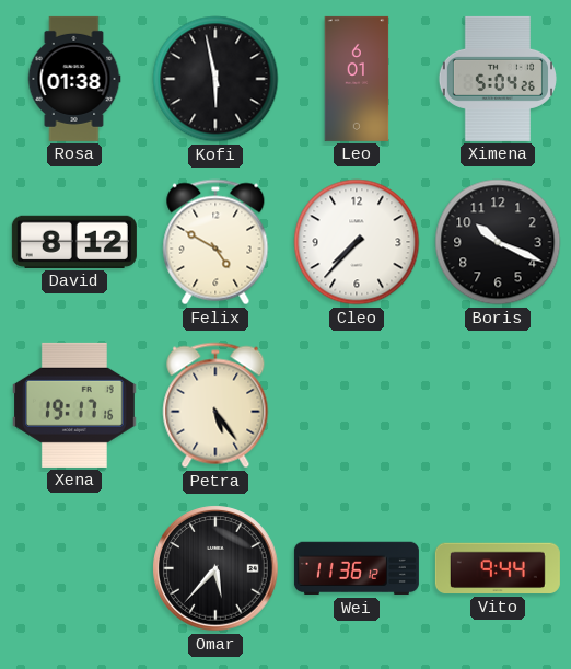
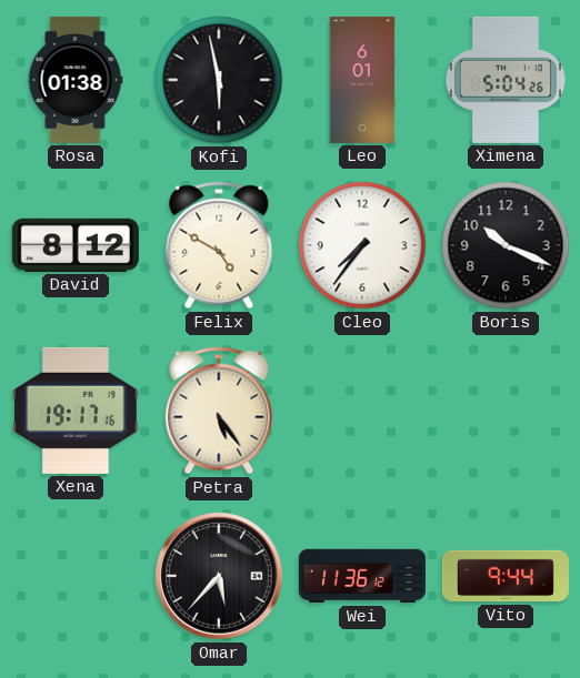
Cleo: 7:37 -> 7:36
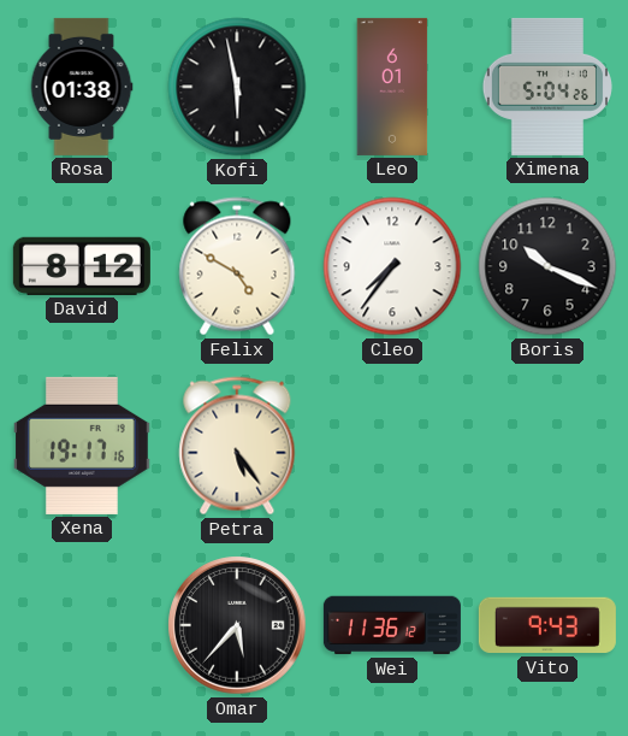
Vito: 9:44 -> 9:43
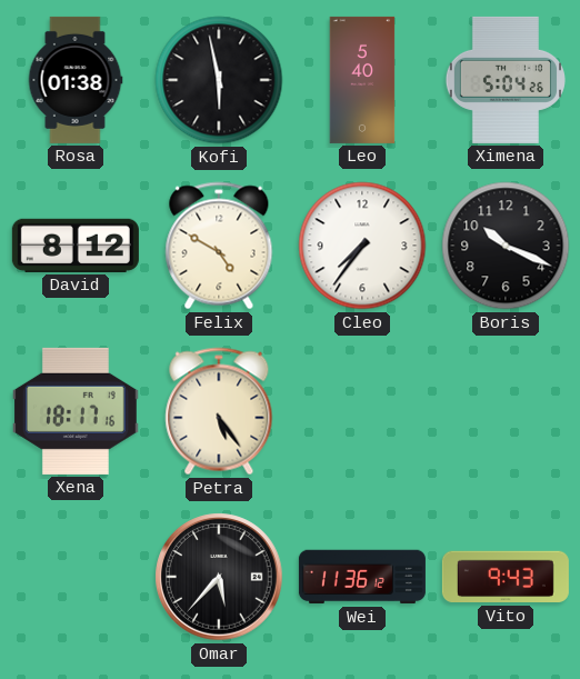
Leo: 6:01 -> 5:40
Xena: 19:17 -> 18:17
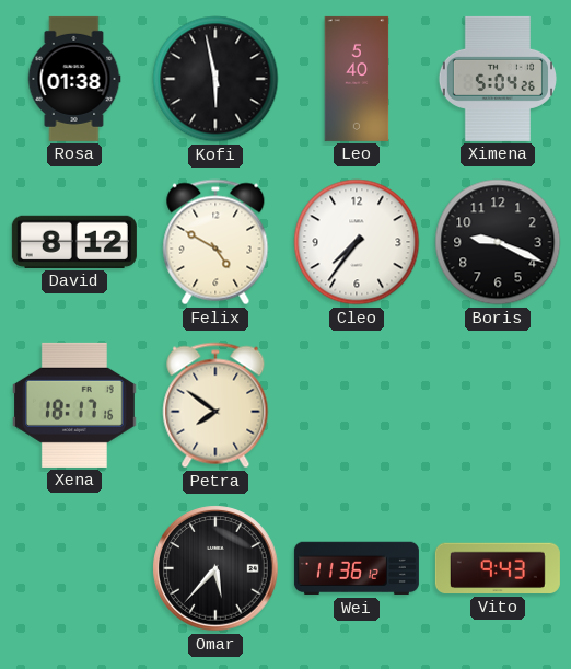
Boris: 10:19 -> 9:19
Petra: 5:24 -> 7:51
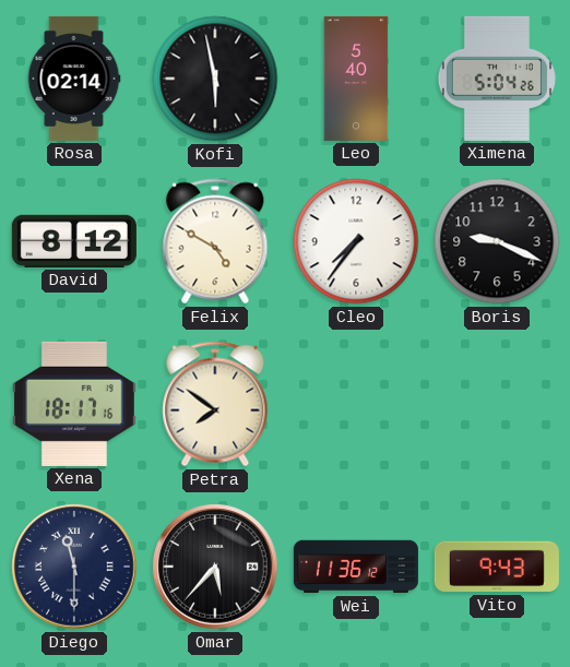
Rosa: 01:38 -> 02:14
Diego: none -> 11:30
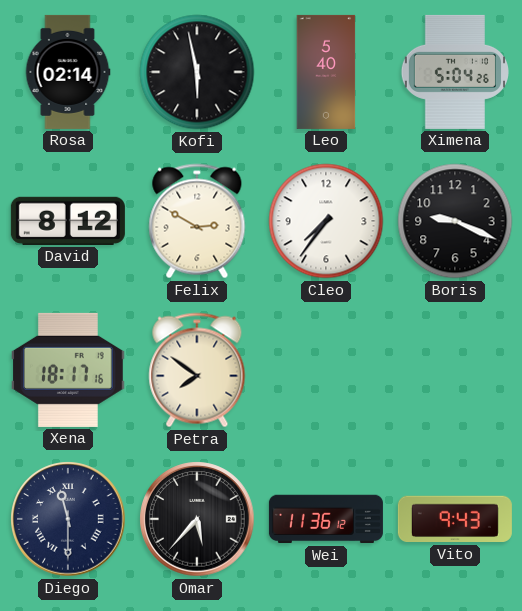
Felix: 4:50 -> 2:50
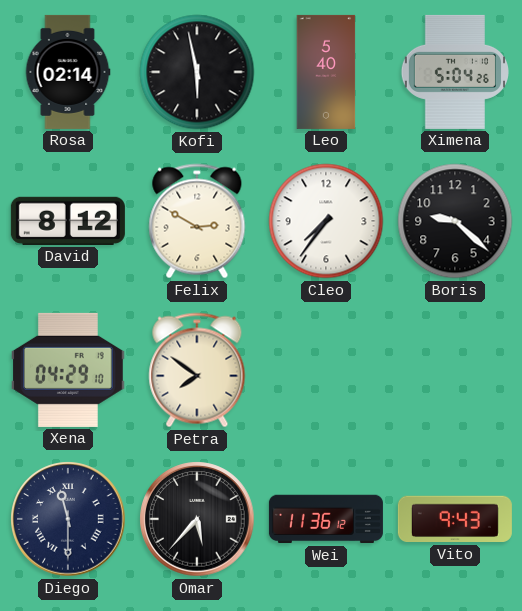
Boris: 9:19 -> 9:22
Xena: 18:17 -> 04:29
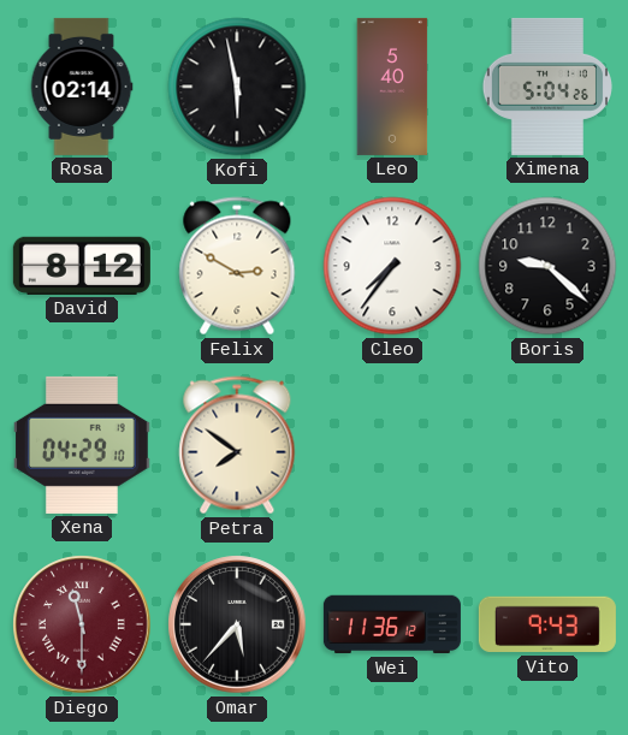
Diego dial: navy -> burgundy
